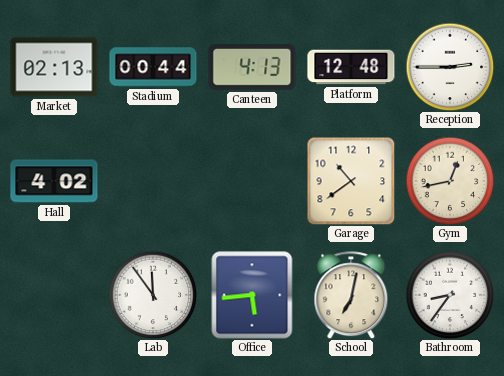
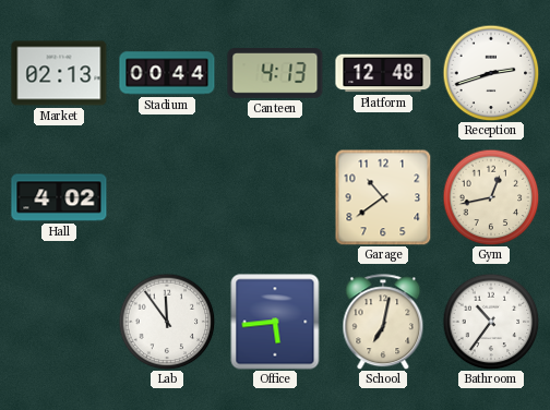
Reception: 2:45 -> 2:42
Bathroom: 8:36 -> 10:36
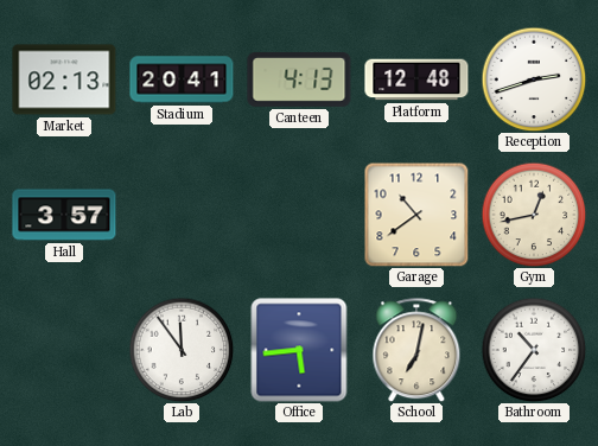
Stadium: 00:44 -> 20:41
Hall: 4:02 -> 3:57
